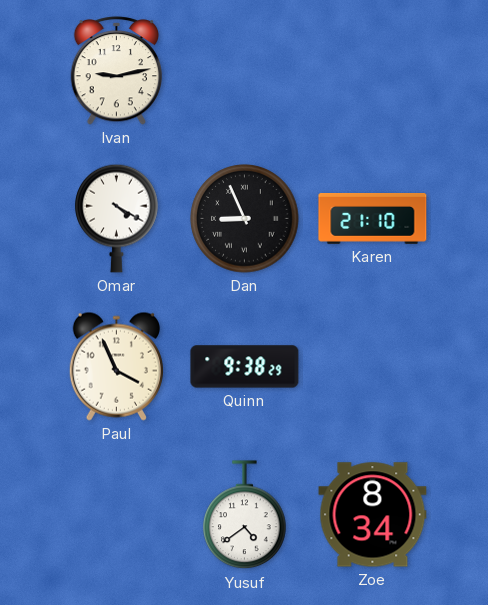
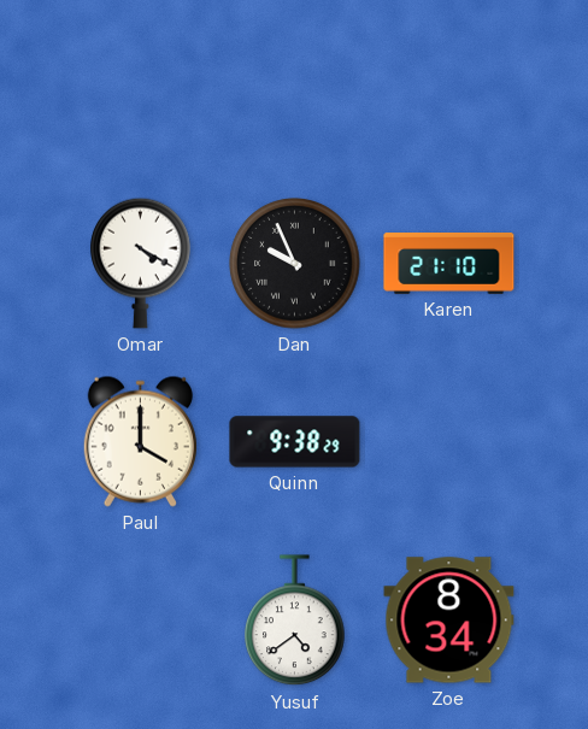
Ivan: 9:13 -> none
Dan: 8:56 -> 9:56
Paul: 3:56 -> 4:00
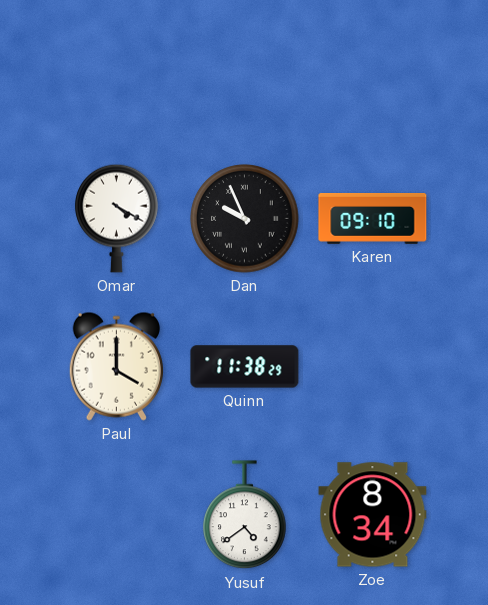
Karen: 21:10 -> 09:10
Quinn: 9:38 -> 11:38
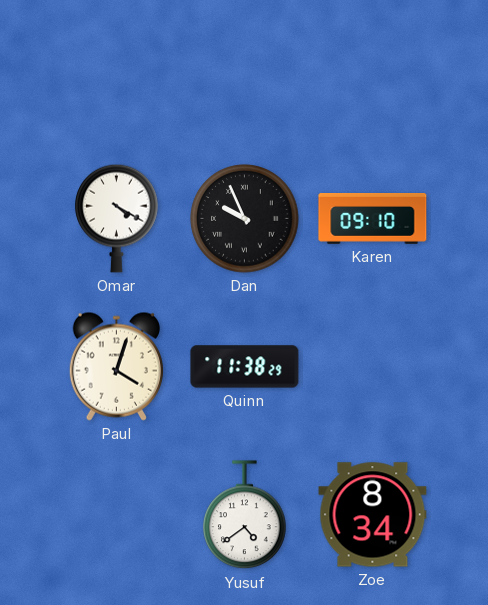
Paul: 4:00 -> 4:03
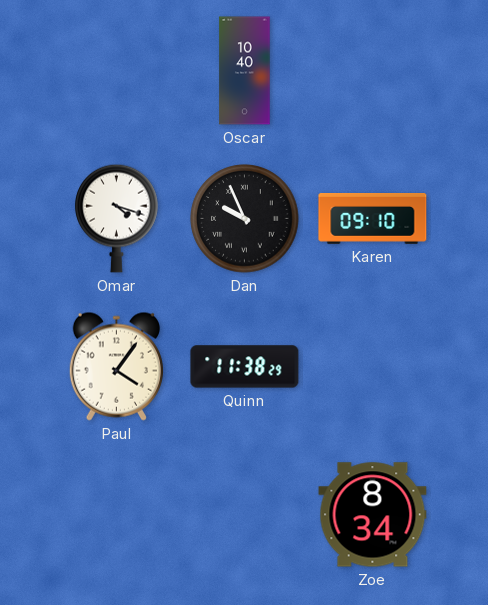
Oscar: none -> 10:40
Omar: 4:20 -> 4:18
Paul: 4:03 -> 4:06
Yusuf: 4:39 -> none
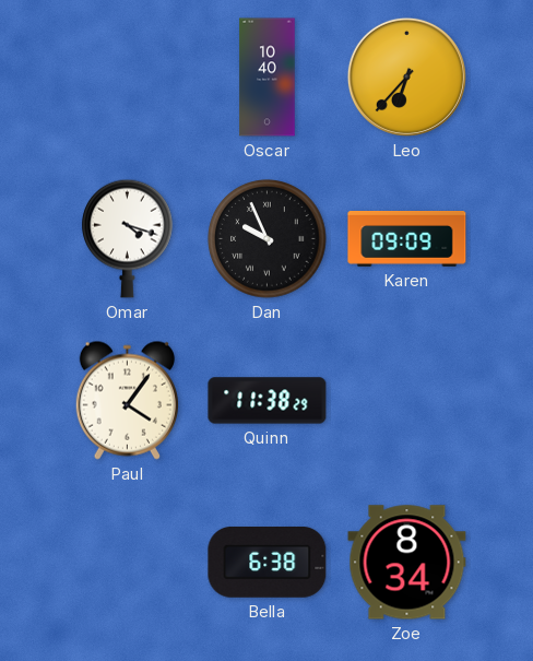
Leo: none -> 6:37
Karen: 09:10 -> 09:09
Bella: none -> 6:38
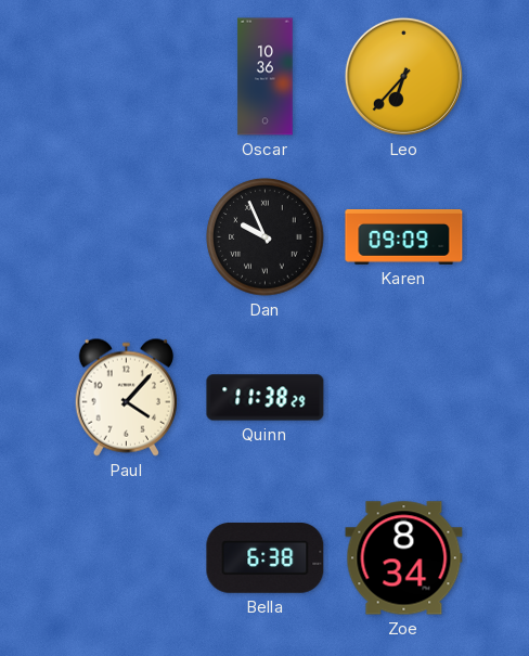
Oscar: 10:40 -> 10:36
Omar: 4:18 -> none
Paul: 4:06 -> 4:07
